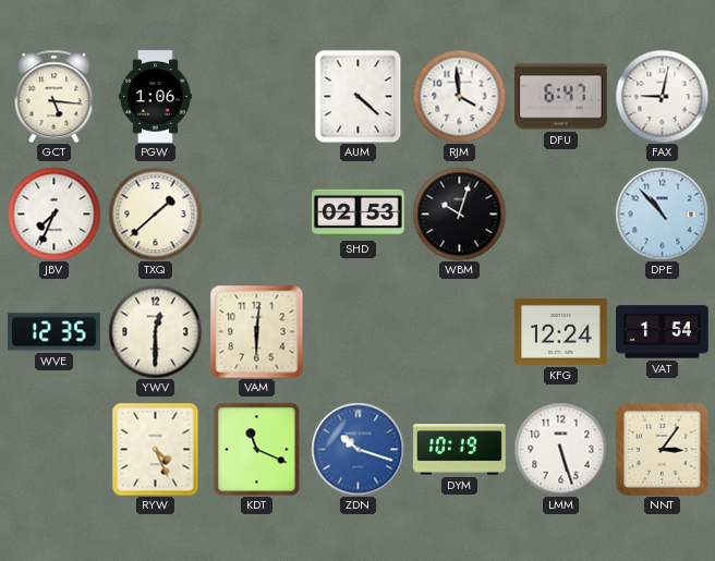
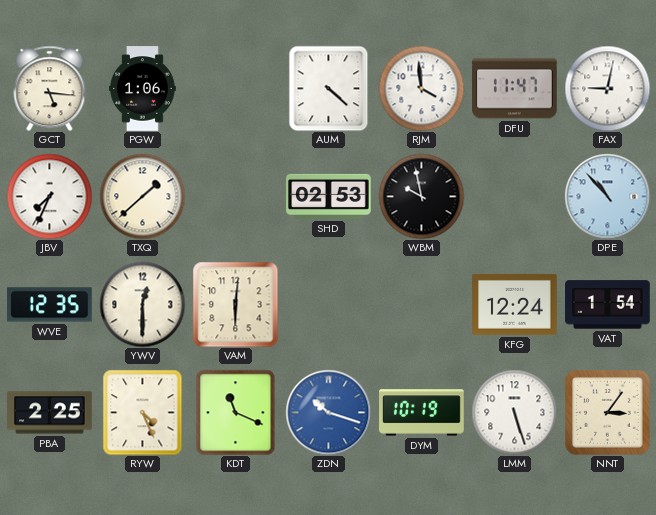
DFU: 6:47 -> 11:47
WBM: 10:03 -> 9:58
PBA: none -> 2:25
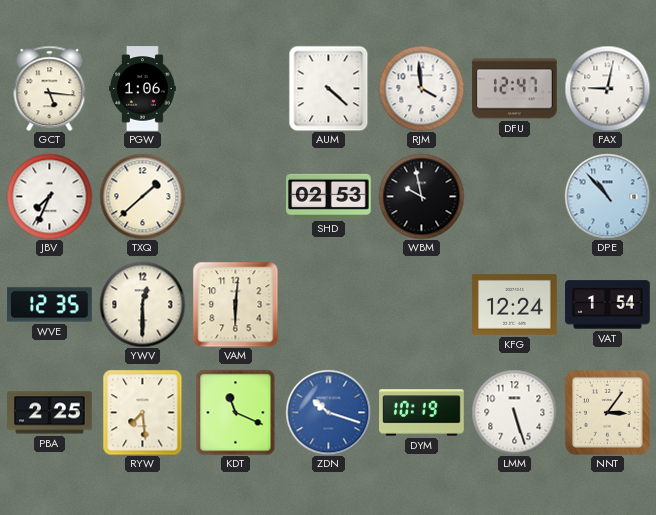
DFU: 11:47 -> 12:47
RYW: 4:26 -> 7:29
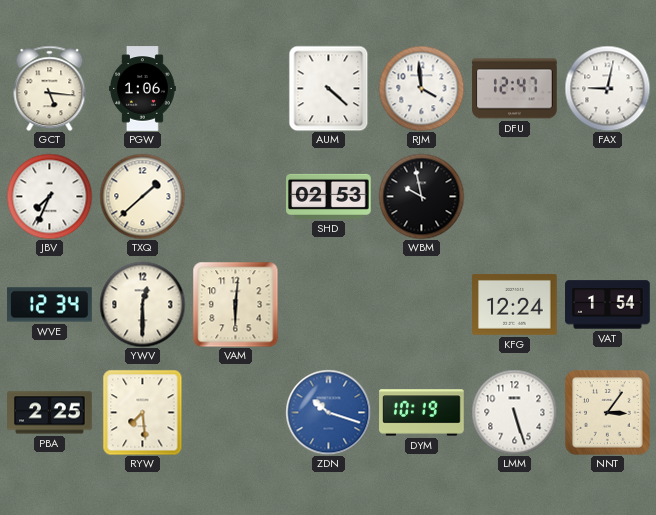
DPE: 10:53 -> none
WVE: 12:35 -> 12:34
KDT: 11:19 -> none
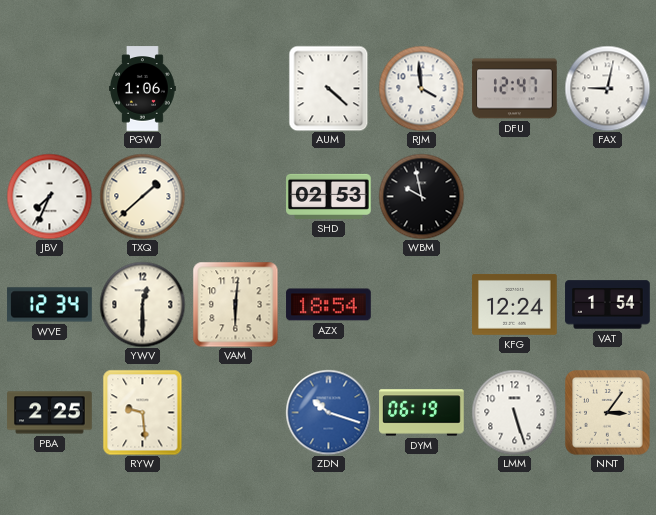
GCT: 5:16 -> none
AZX: none -> 18:54
RYW: 7:29 -> 9:29
DYM: 10:19 -> 06:19
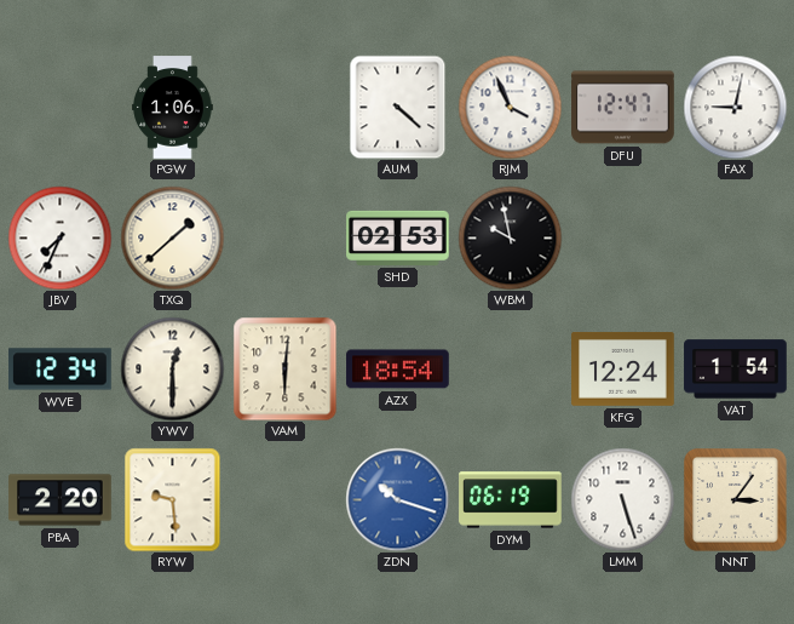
RJM: 3:59 -> 3:56
PBA: 2:25 -> 2:20
